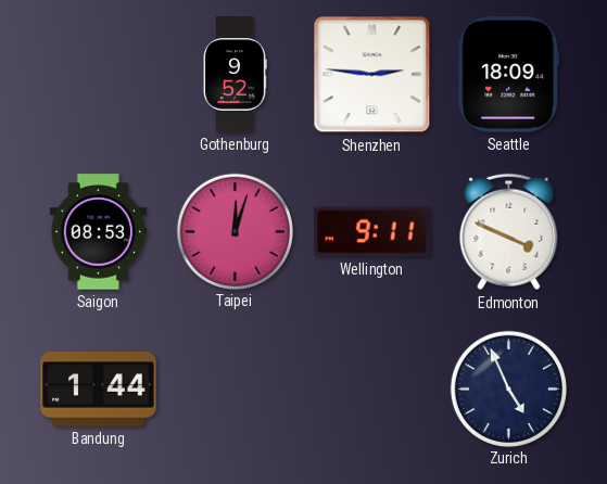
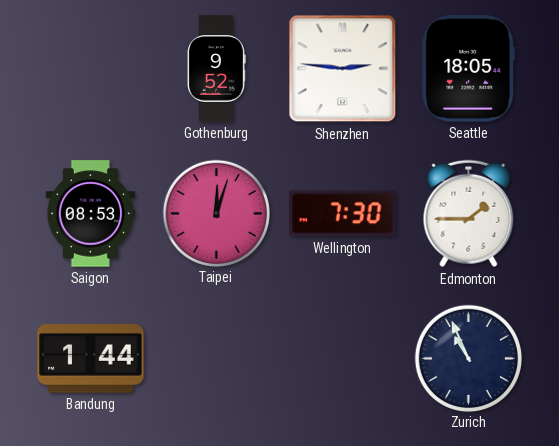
Seattle: 18:09 -> 18:05
Wellington: 9:11 -> 7:30
Edmonton: 3:49 -> 1:45
Zurich: 4:56 -> 10:56
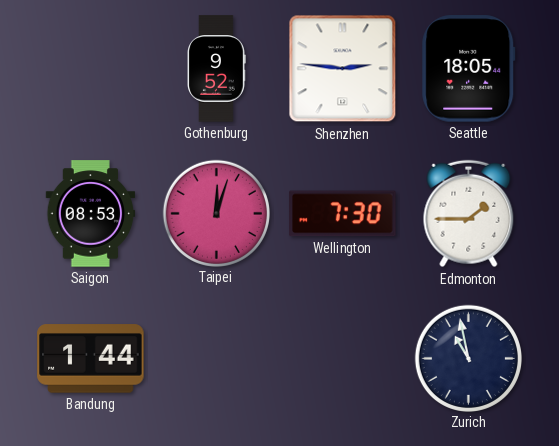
Zurich: 10:56 -> 10:58
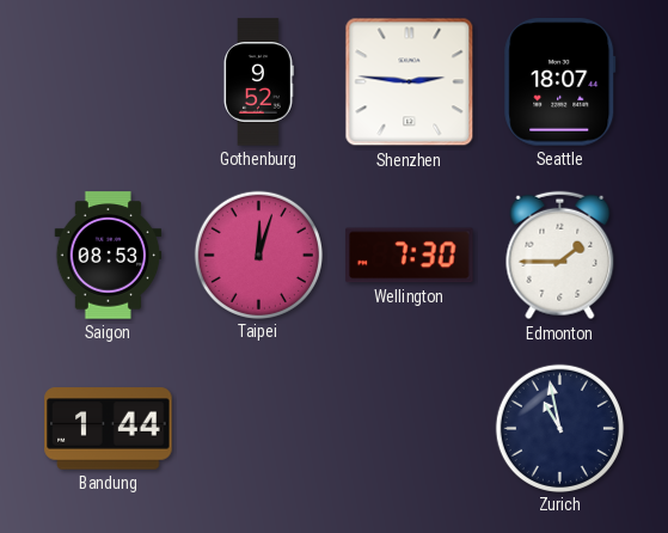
Seattle: 18:05 -> 18:07
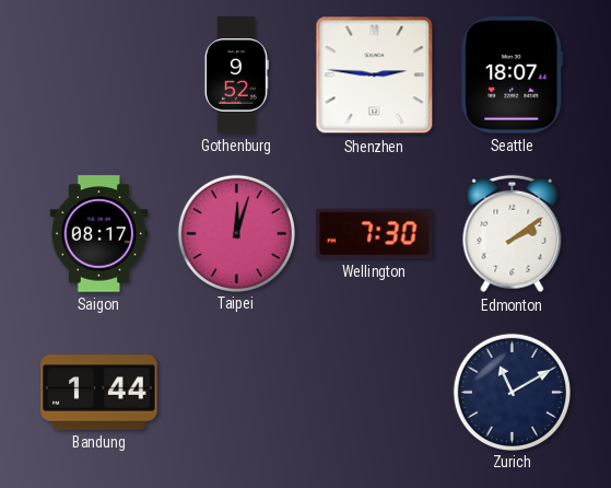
Saigon: 08:53 -> 08:17
Edmonton: 1:45 -> 2:09
Zurich: 10:58 -> 11:10
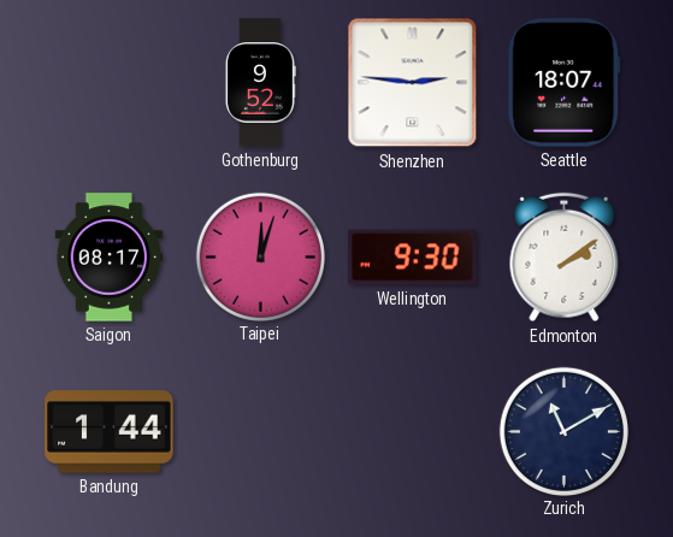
Wellington: 7:30 -> 9:30
